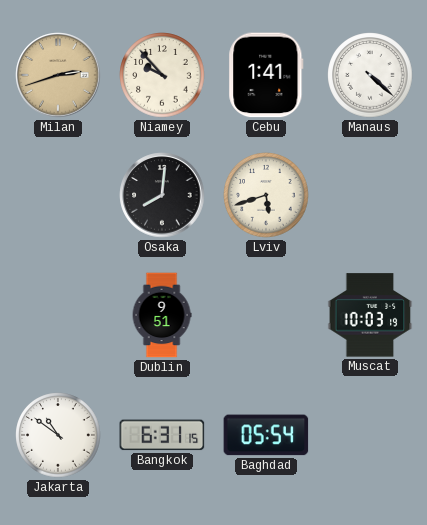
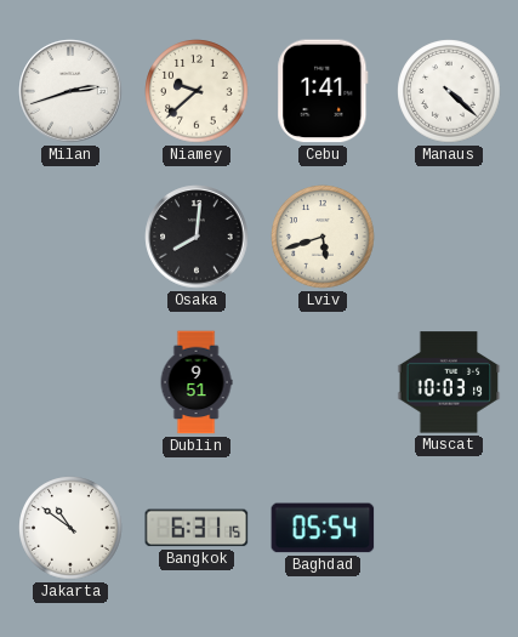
Milan dial: champagne -> white
Niamey: 9:53 -> 9:38
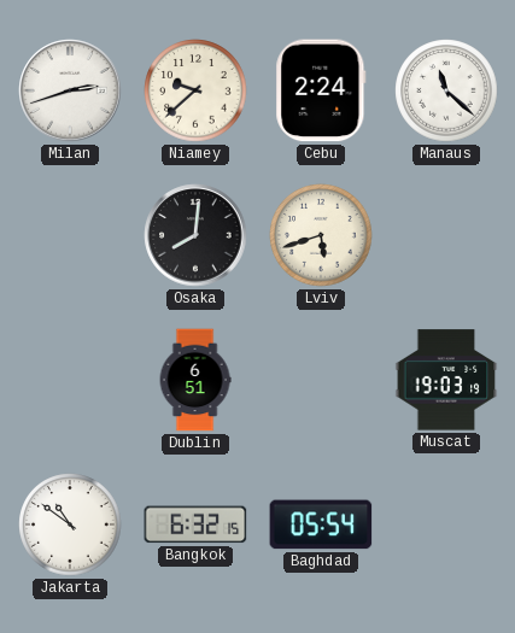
Cebu: 1:41 -> 2:24
Manaus: 4:22 -> 11:22
Dublin: 9:51 -> 6:51
Muscat: 10:03 -> 19:03
Bangkok: 6:31 -> 6:32
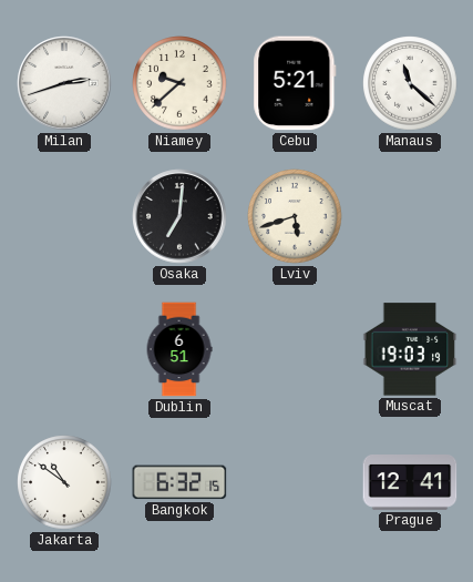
Cebu: 2:24 -> 5:21
Osaka: 8:01 -> 7:01
Baghdad: 05:54 -> none
Prague: none -> 12:41
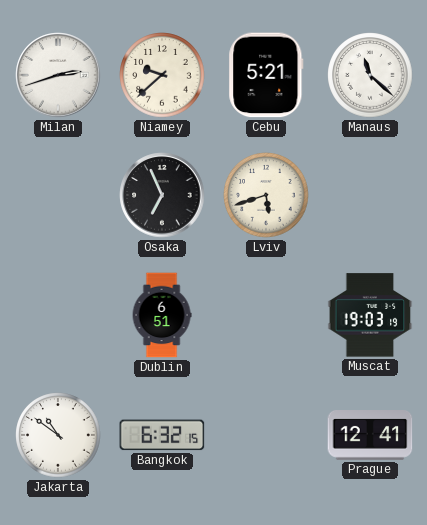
Osaka: 7:01 -> 6:56
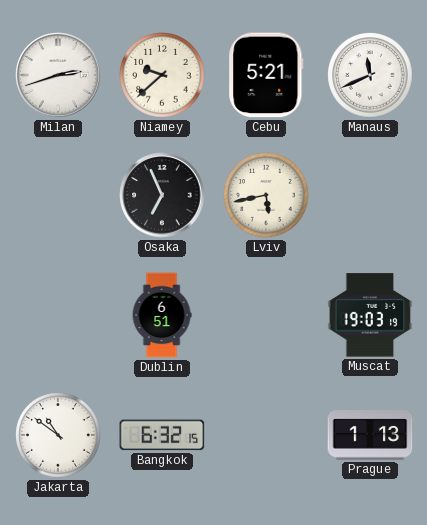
Manaus: 11:22 -> 11:41
Lviv: 5:42 -> 5:43
Prague: 12:41 -> 1:13
